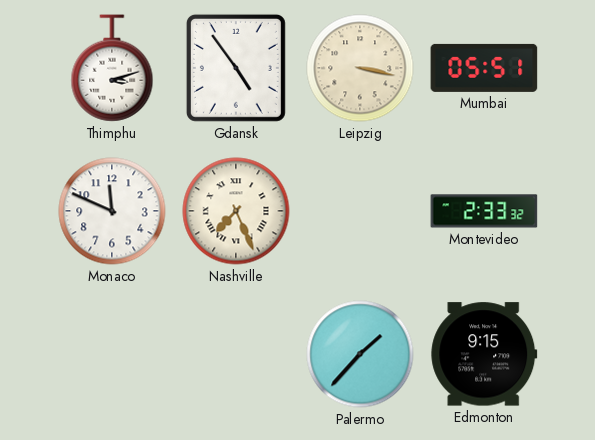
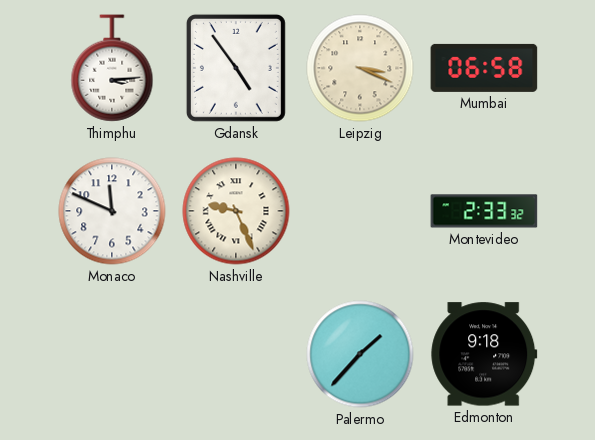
Thimphu: 3:12 -> 3:14
Leipzig: 3:17 -> 3:19
Mumbai: 05:51 -> 06:58
Nashville: 7:26 -> 9:26
Edmonton: 9:15 -> 9:18
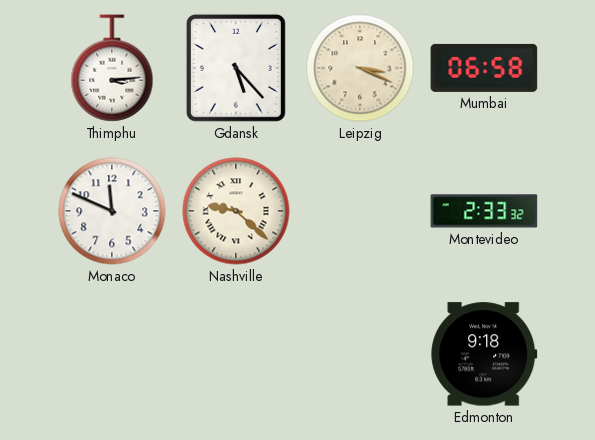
Gdansk: 4:54 -> 5:23
Nashville: 9:26 -> 9:22
Palermo: 1:37 -> none
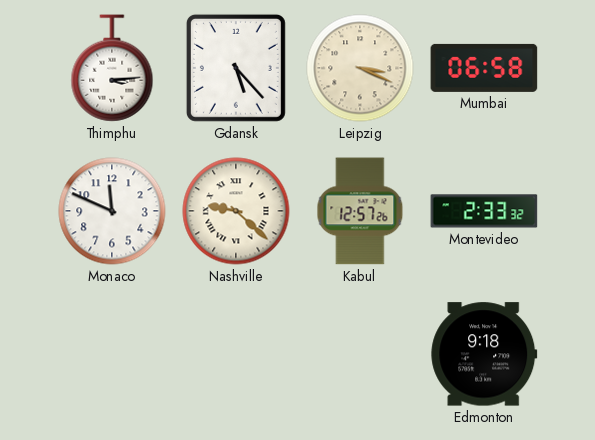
Kabul: none -> 12:57
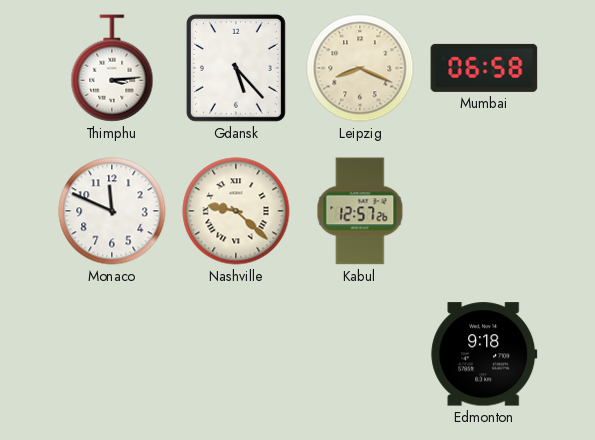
Leipzig: 3:19 -> 8:19
Montevideo: 2:33 -> none
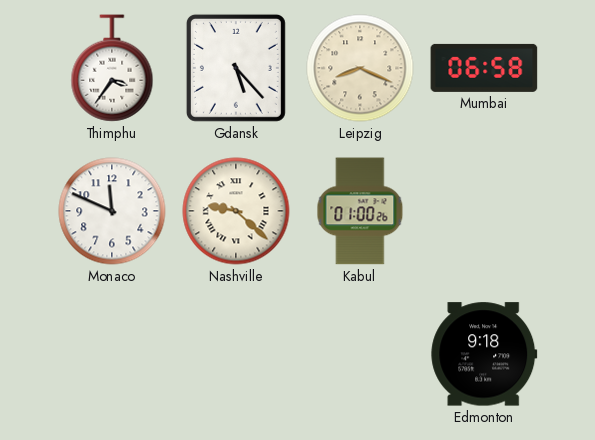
Thimphu: 3:14 -> 3:36
Kabul: 12:57 -> 01:00
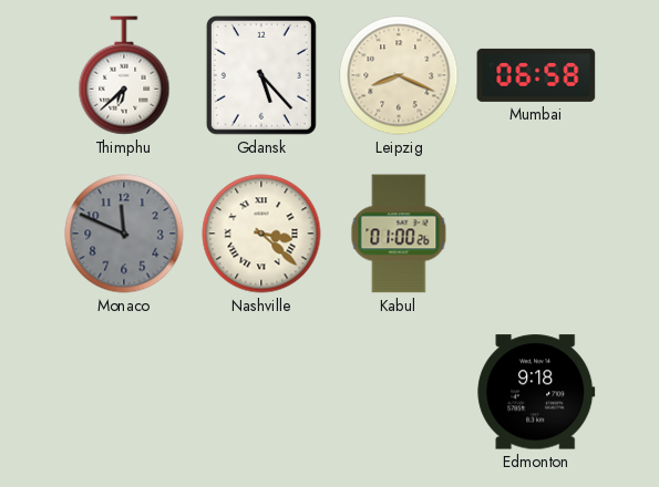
Thimphu: 3:36 -> 6:38
Monaco dial: white -> grey
Nashville: 9:22 -> 3:22
